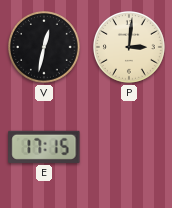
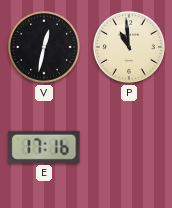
P: 3:01 -> 10:59
E: 17:15 -> 17:16
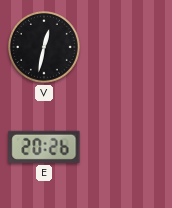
P: 10:59 -> none
E: 17:16 -> 20:26
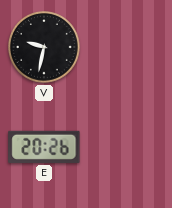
V: 12:32 -> 9:32
